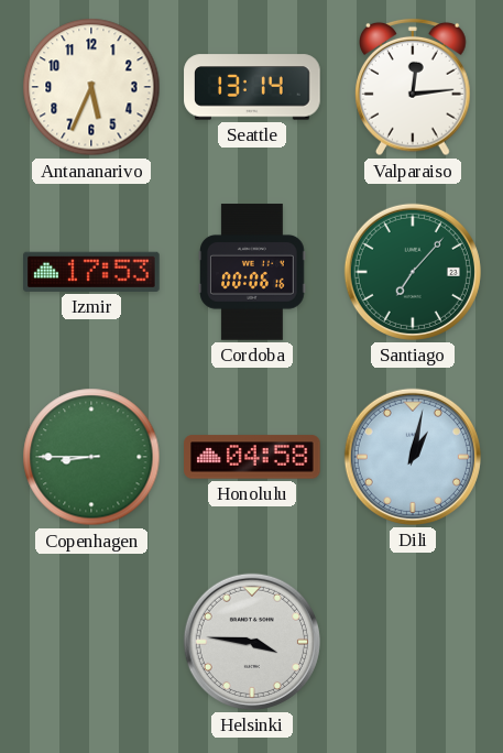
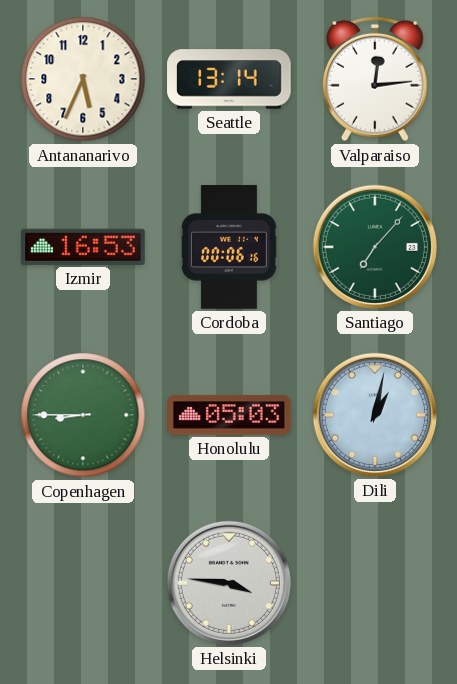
Izmir: 17:53 -> 16:53
Honolulu: 04:58 -> 05:03
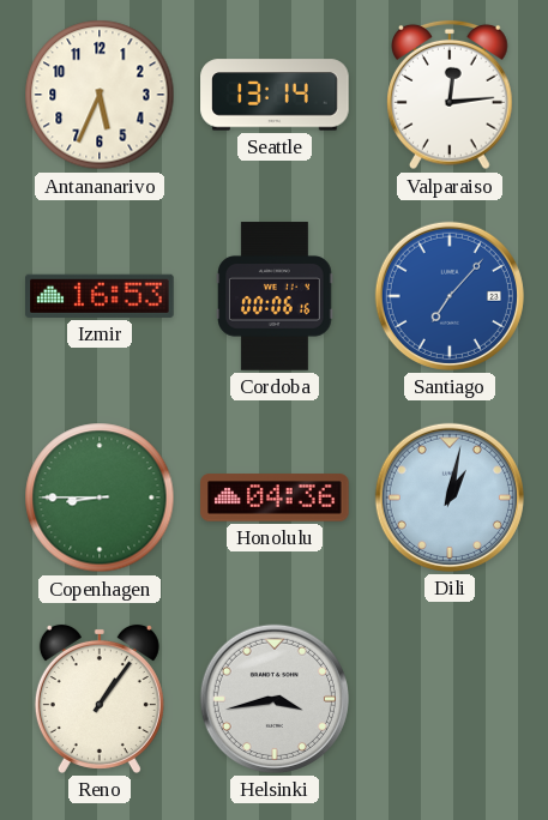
Santiago dial: green -> blue
Honolulu: 05:03 -> 04:36
Reno: none -> 1:06
Helsinki: 3:46 -> 3:43
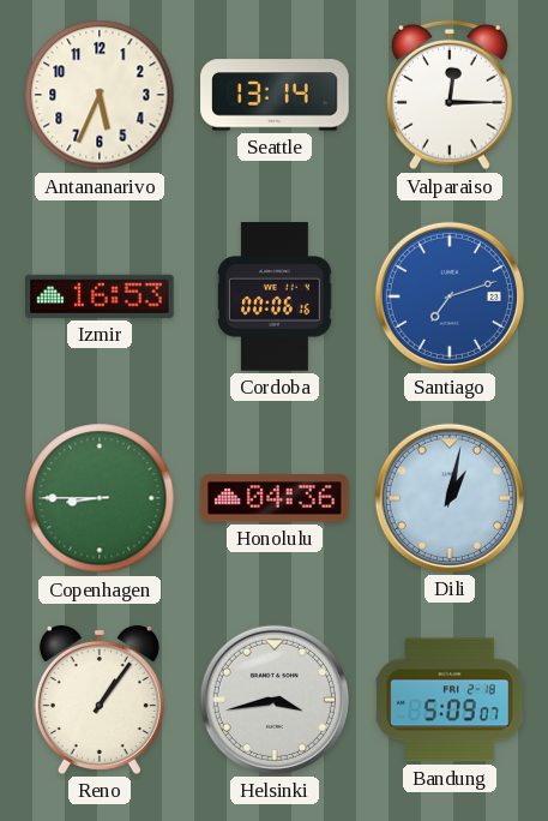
Valparaiso: 12:14 -> 12:15
Santiago: 7:07 -> 7:12
Bandung: none -> 5:09
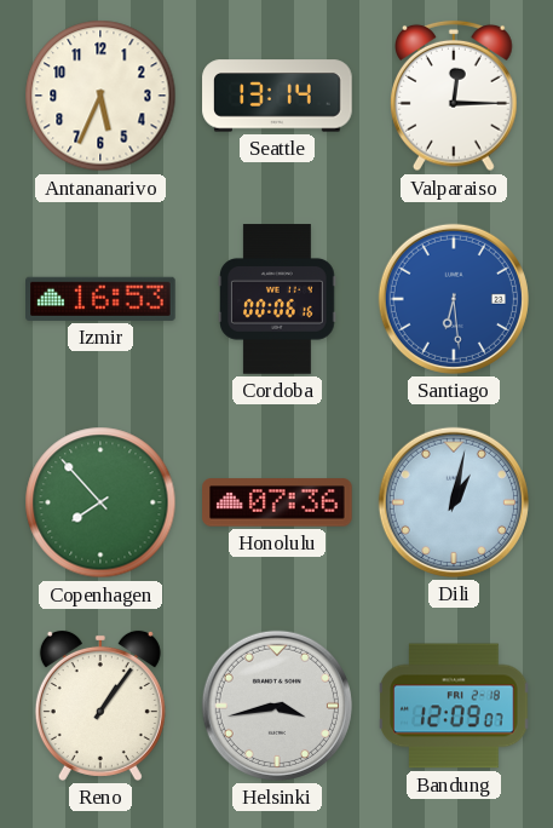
Santiago: 7:12 -> 6:29
Copenhagen: 8:45 -> 7:53
Honolulu: 04:36 -> 07:36
Bandung: 5:09 -> 12:09
